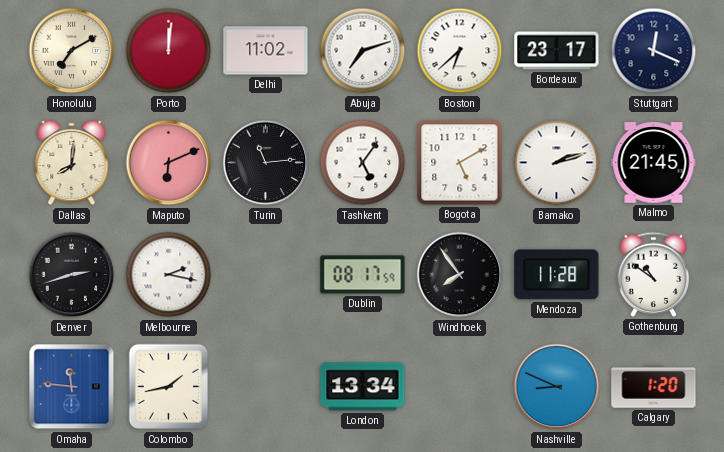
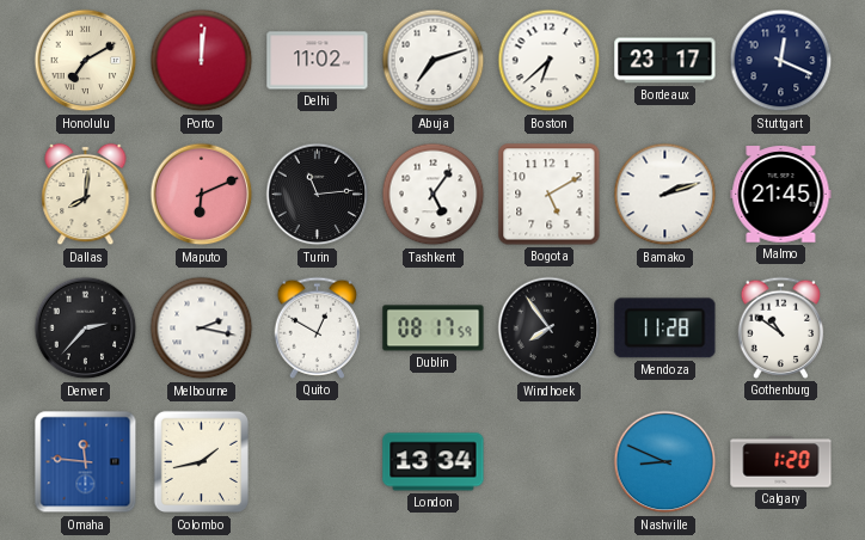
Denver: 2:42 -> 2:37
Quito: none -> 12:50
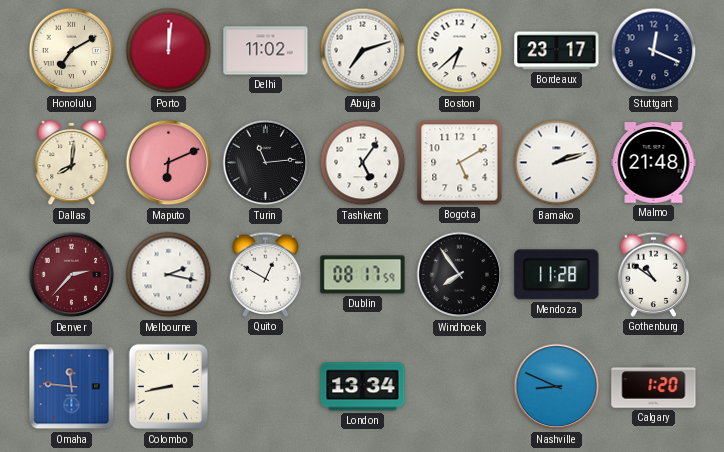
Malmo: 21:45 -> 21:48
Denver dial: black -> burgundy
Colombo: 1:43 -> 8:43
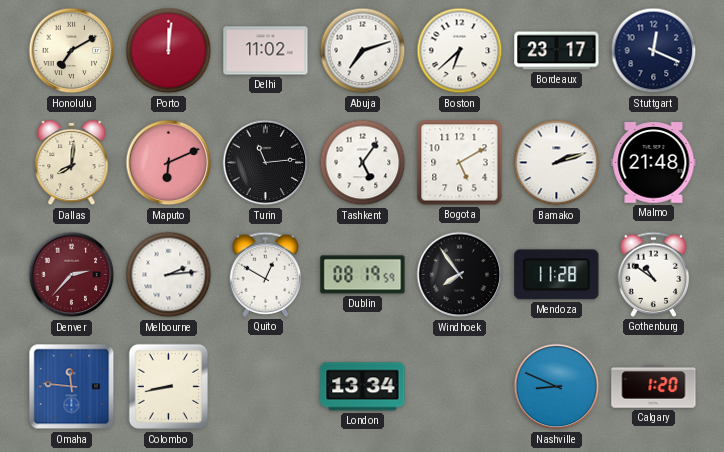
Melbourne: 2:17 -> 2:14
Dublin: 08:17 -> 08:19
